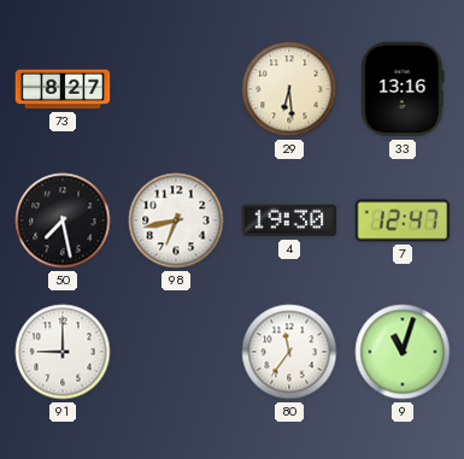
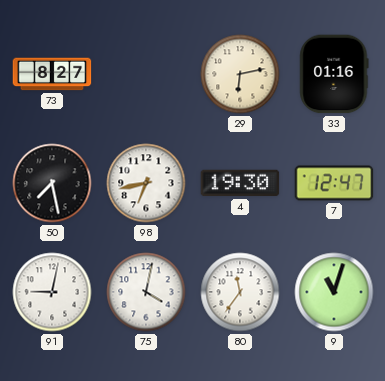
29: 6:29 -> 6:13
33: 13:16 -> 01:16
91: 9:00 -> 9:02
75: none -> 4:02
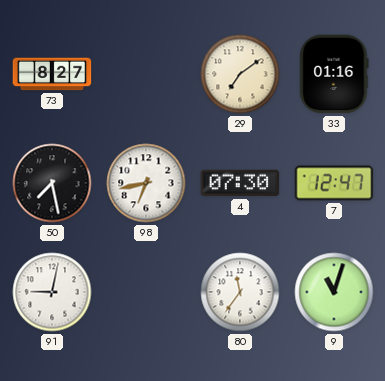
29: 6:13 -> 7:09
4: 19:30 -> 07:30
75: 4:02 -> none
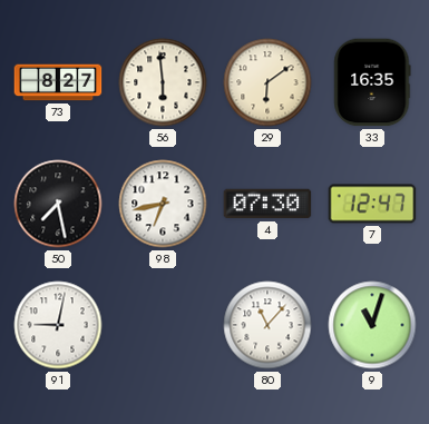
56: none -> 5:59
29: 7:09 -> 6:09
33: 01:16 -> 16:35
80: 11:36 -> 11:07
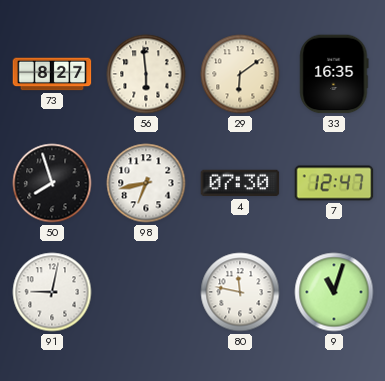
50: 7:28 -> 7:57
80: 11:07 -> 11:47
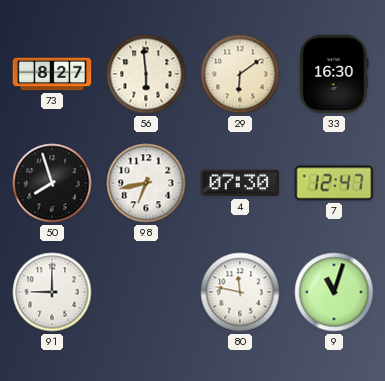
33: 16:35 -> 16:30
91: 9:02 -> 9:00
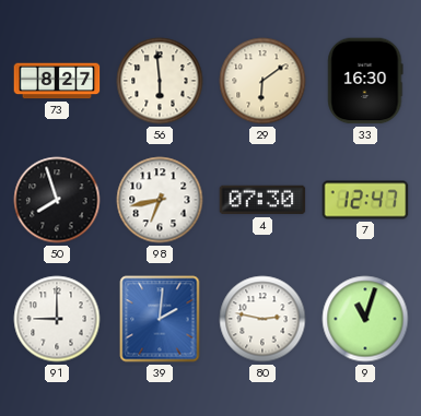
39: none -> 2:01
80: 11:47 -> 2:47
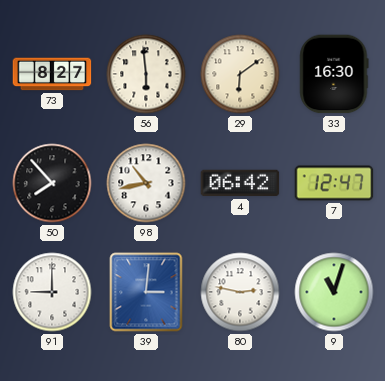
50: 7:57 -> 7:53
98: 6:43 -> 10:43
4: 07:30 -> 06:42
39: 2:01 -> 3:01
